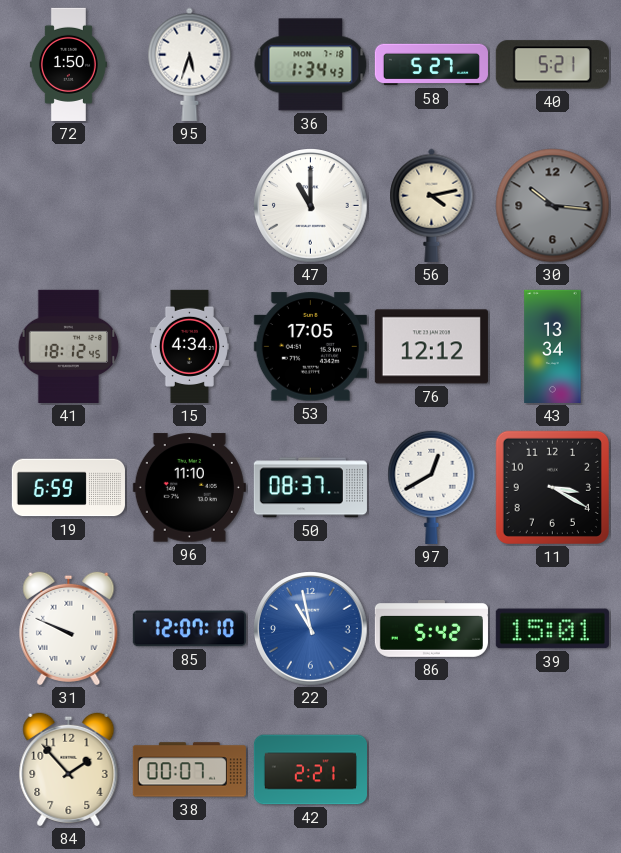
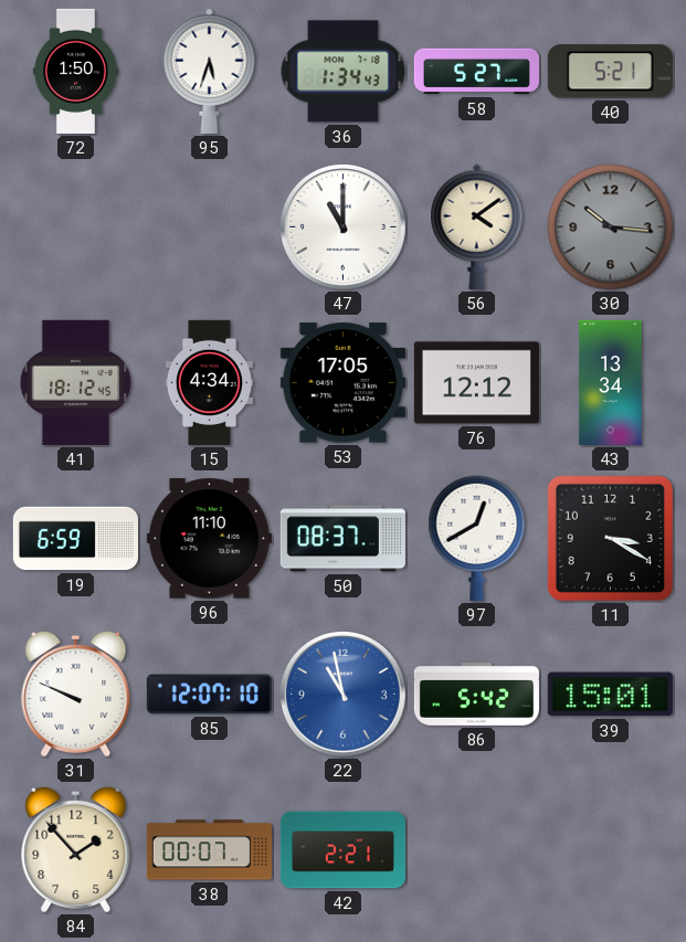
56: 4:13 -> 4:09
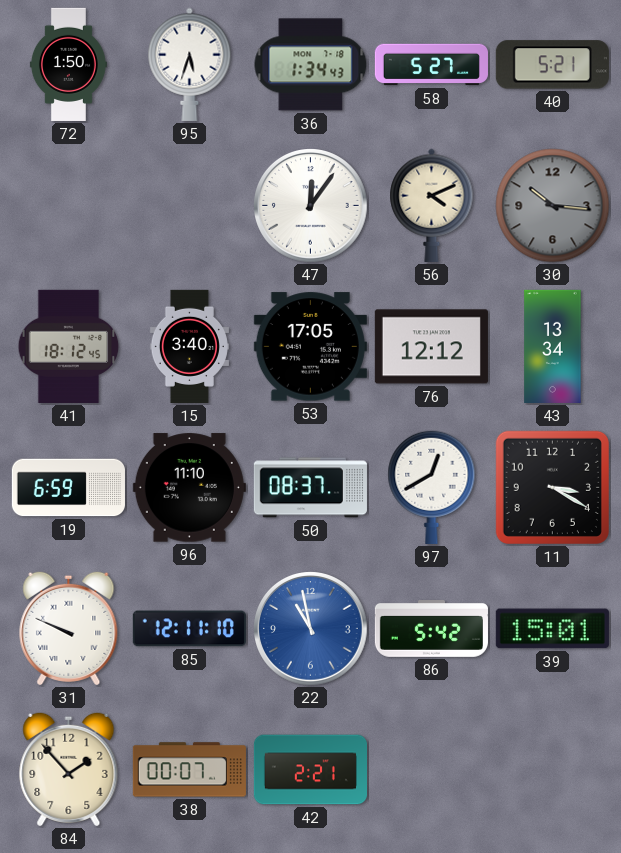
47: 11:00 -> 12:06
56: 4:09 -> 4:11
15: 4:34 -> 3:40
85: 12:07 -> 12:11
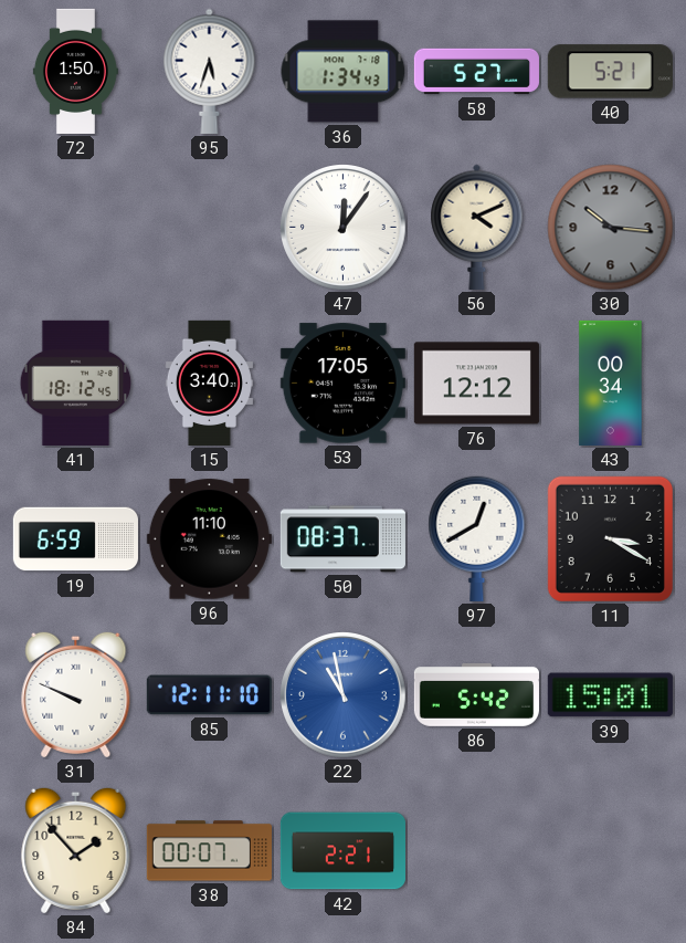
43: 13:34 -> 00:34
